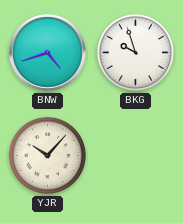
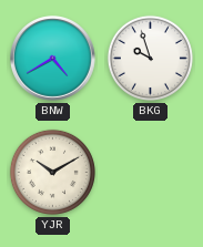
BNW: 4:42 -> 4:40
YJR: 10:07 -> 10:10
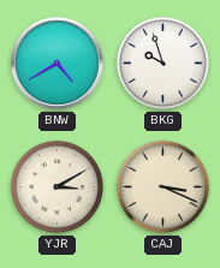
YJR: 10:10 -> 3:10
CAJ: none -> 3:19
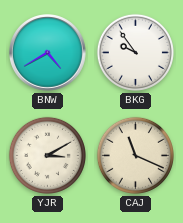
BKG: 9:57 -> 9:54
CAJ: 3:19 -> 11:19
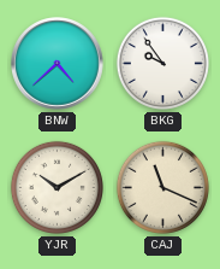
BNW: 4:40 -> 4:38
YJR: 3:10 -> 10:10
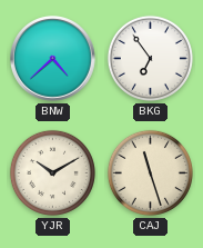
BKG: 9:54 -> 6:54
CAJ: 11:19 -> 11:27
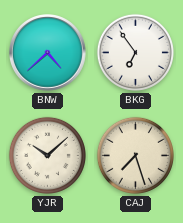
YJR: 10:10 -> 10:08
CAJ: 11:27 -> 7:27
